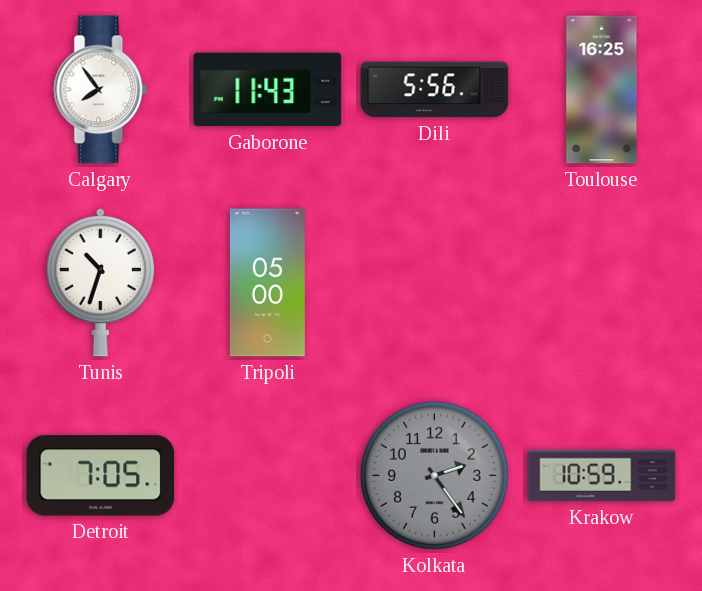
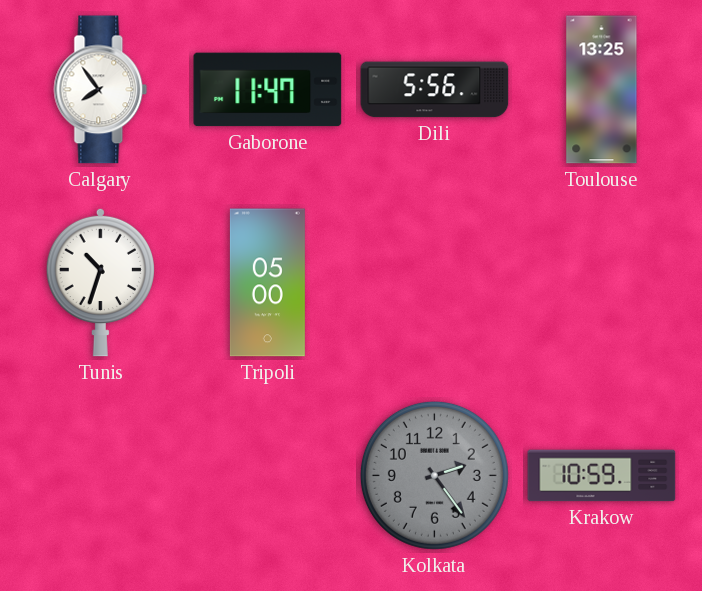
Gaborone: 11:43 -> 11:47
Toulouse: 16:25 -> 13:25
Detroit: 7:05 -> none
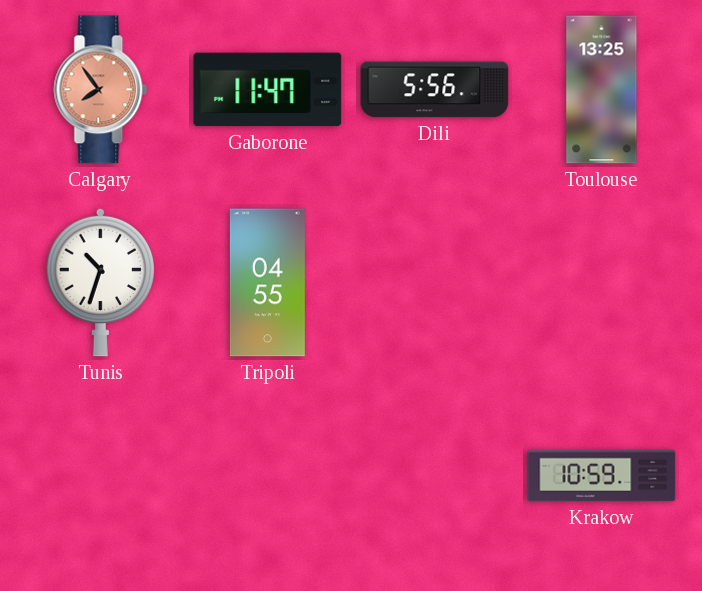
Calgary dial: white -> salmon
Tripoli: 05:00 -> 04:55
Kolkata: 2:24 -> none
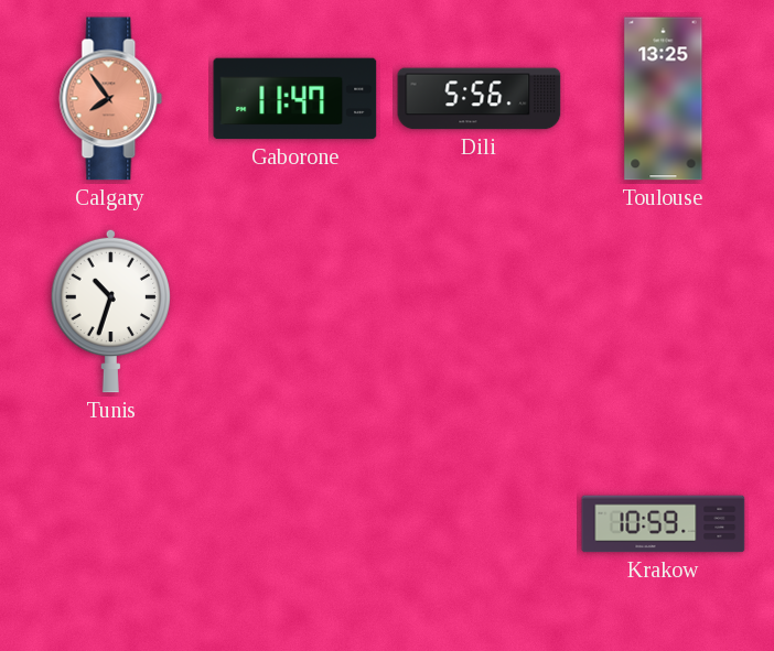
Tripoli: 04:55 -> none
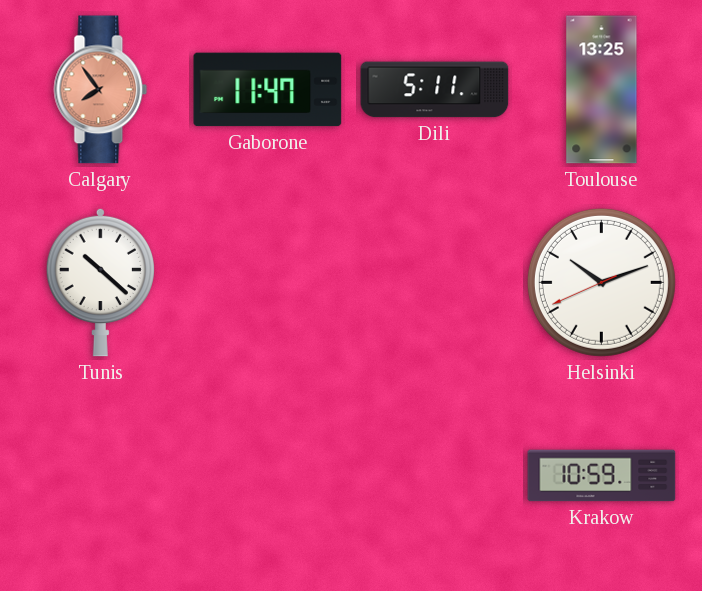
Dili: 5:56 -> 5:11
Tunis: 10:33 -> 10:22
Helsinki: none -> 10:11
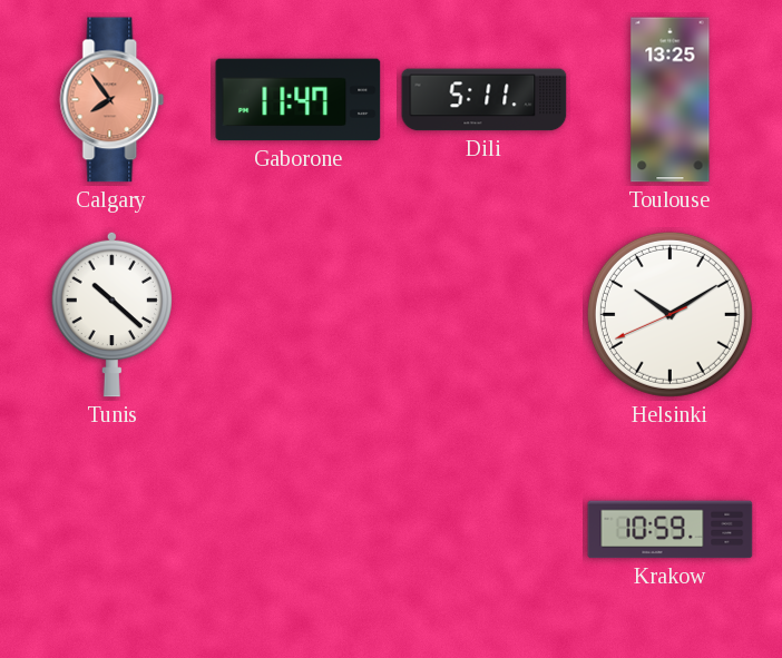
Helsinki: 10:11 -> 10:09
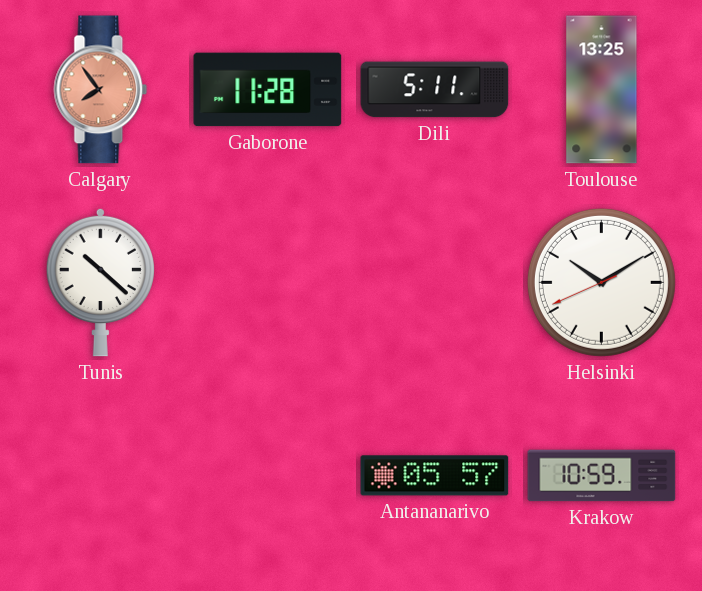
Gaborone: 11:47 -> 11:28
Antananarivo: none -> 05:57
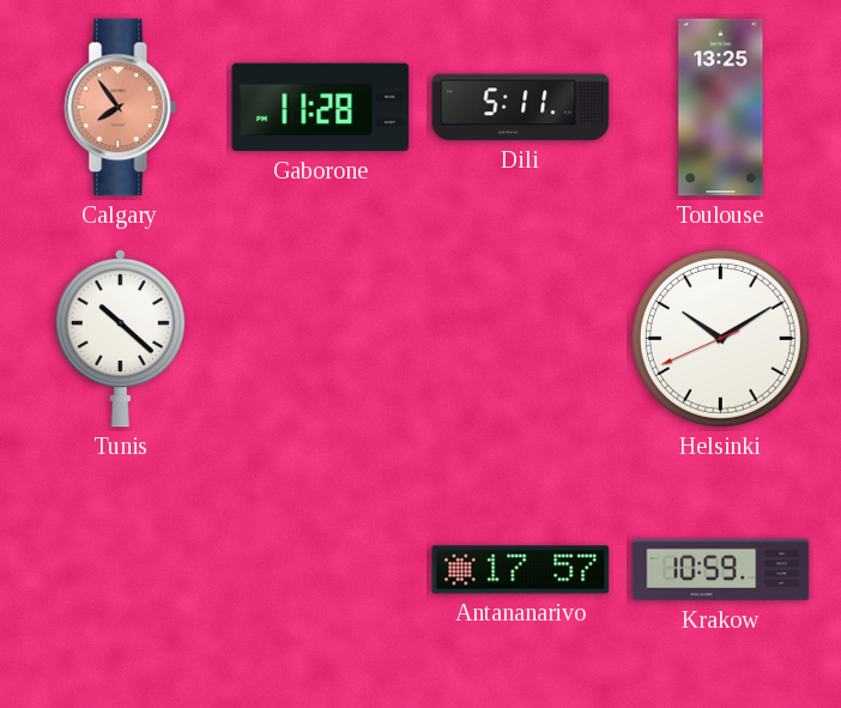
Antananarivo: 05:57 -> 17:57
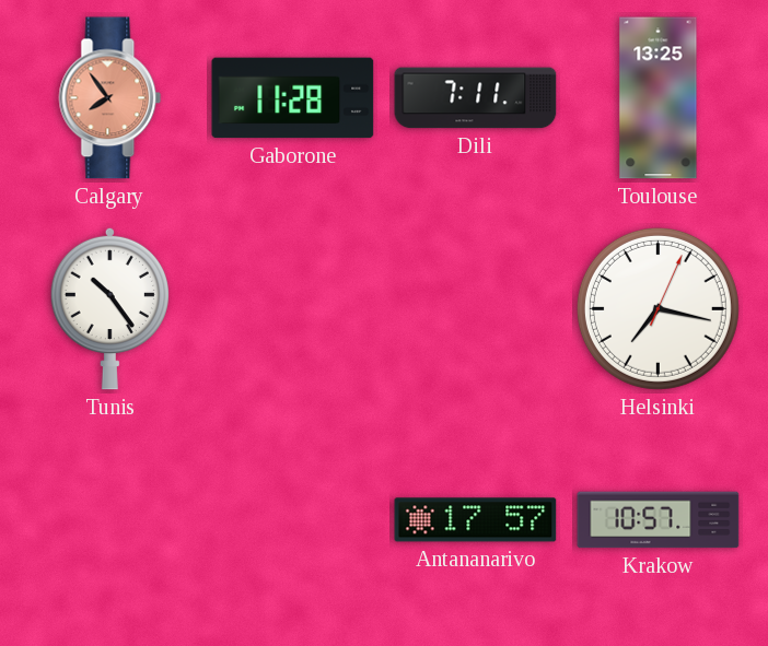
Dili: 5:11 -> 7:11
Tunis: 10:22 -> 10:24
Helsinki: 10:09 -> 7:17
Krakow: 10:59 -> 10:57
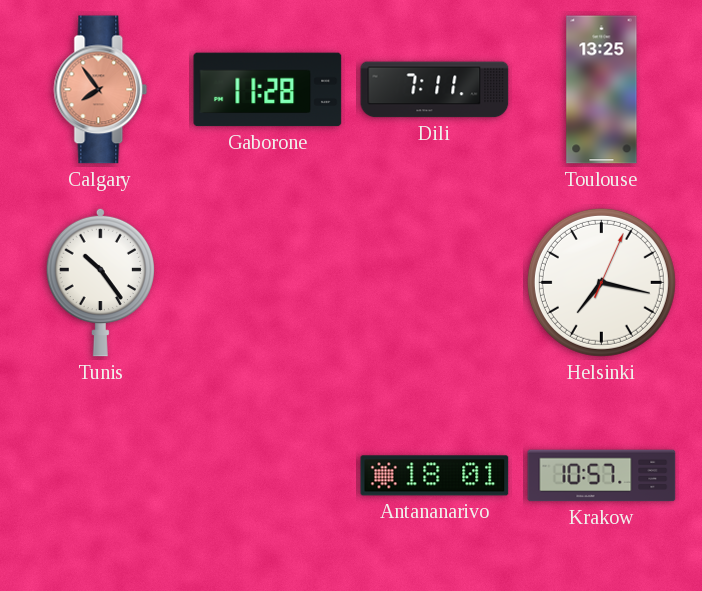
Antananarivo: 17:57 -> 18:01
